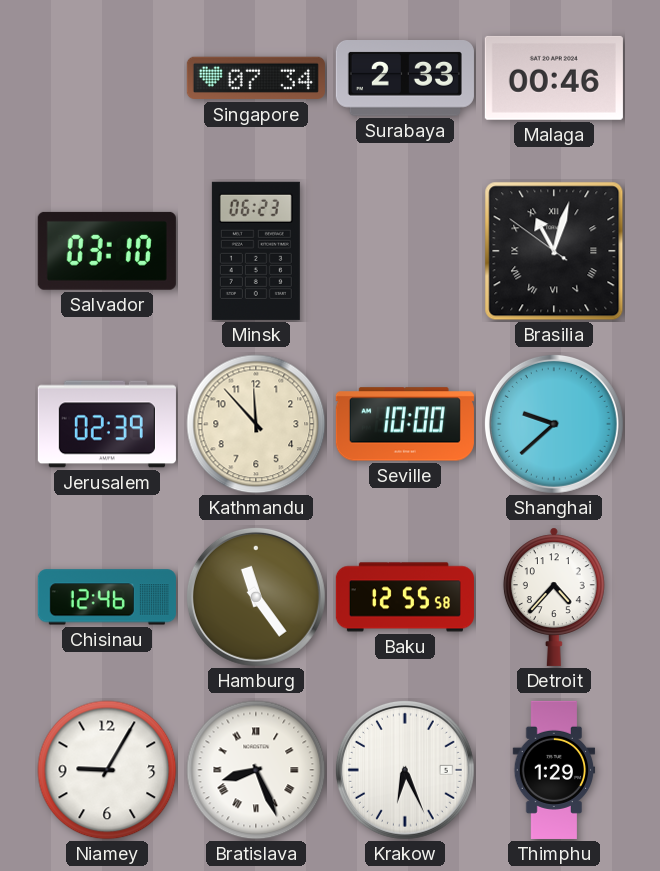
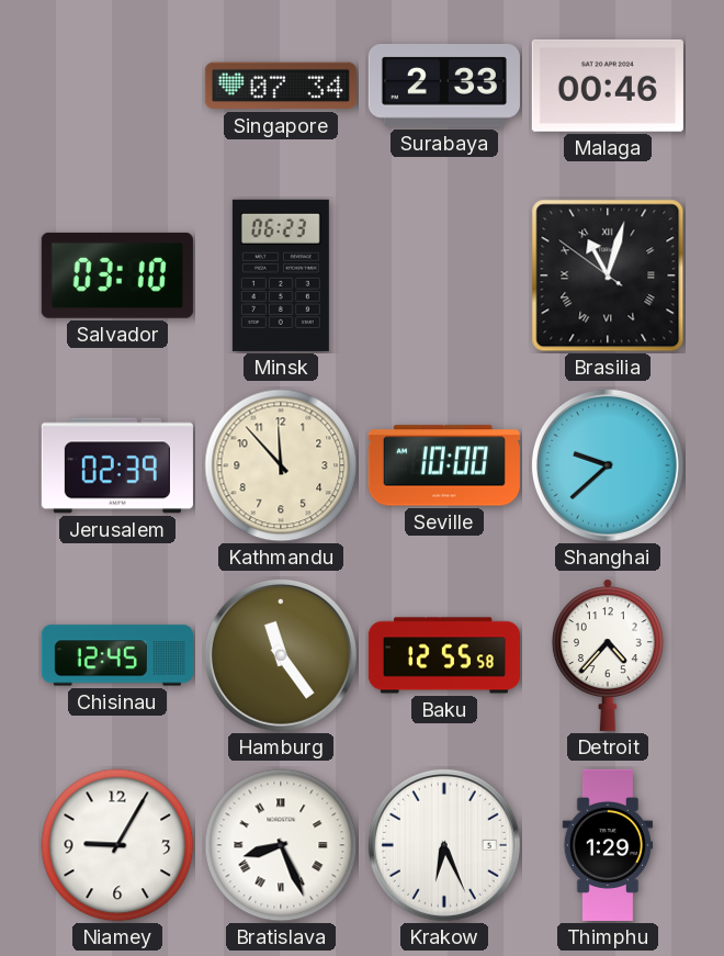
Chisinau: 12:46 -> 12:45
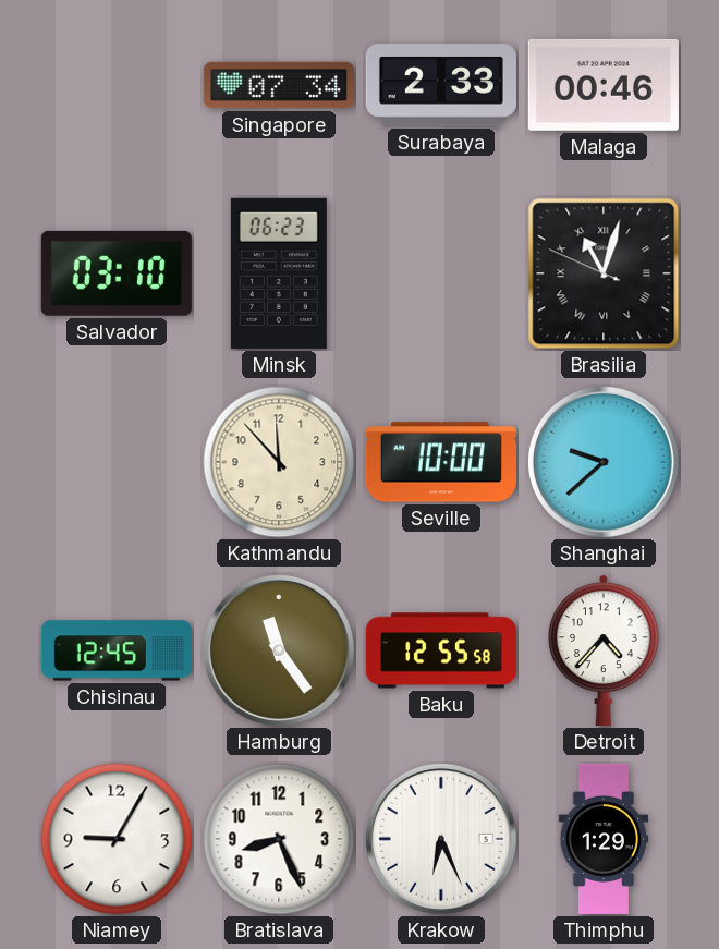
Brasilia: 11:02:51 -> 11:02:49
Jerusalem: 02:39 -> none
Bratislava numerals: Roman -> Arabic
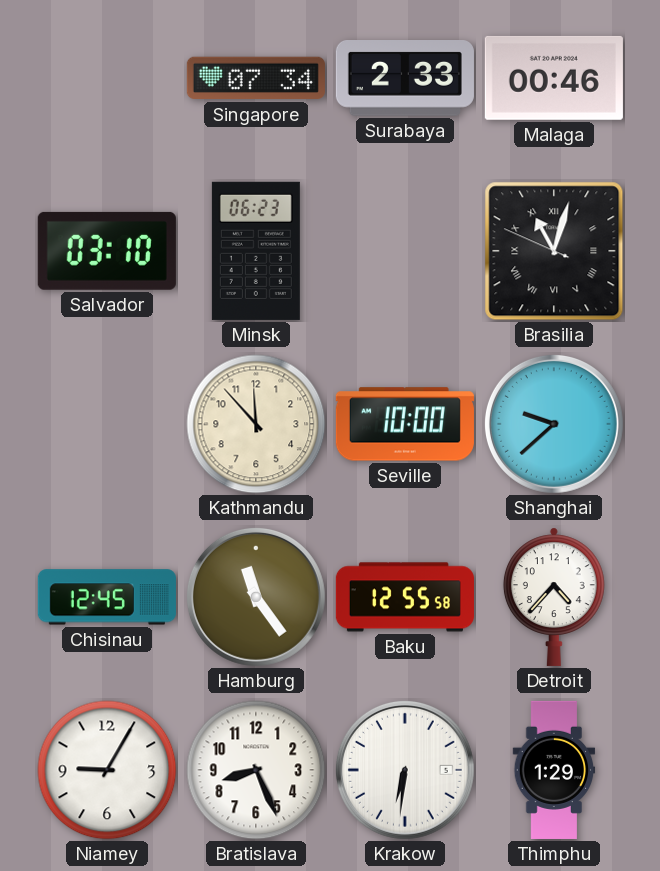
Krakow: 6:26 -> 6:31
